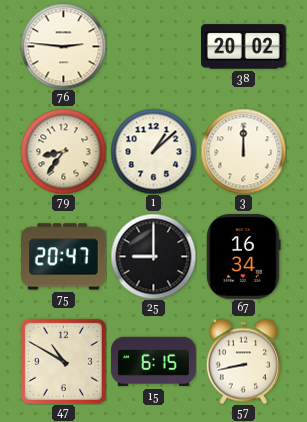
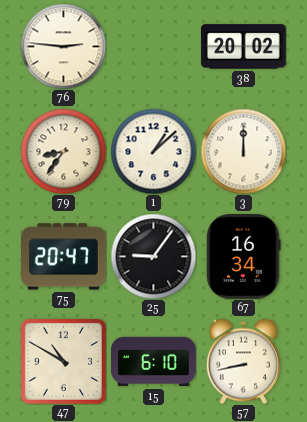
25: 9:00 -> 9:06
15: 6:15 -> 6:10
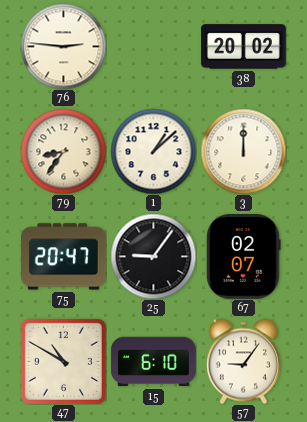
67: 16:34 -> 02:07
57: 8:43 -> 9:06
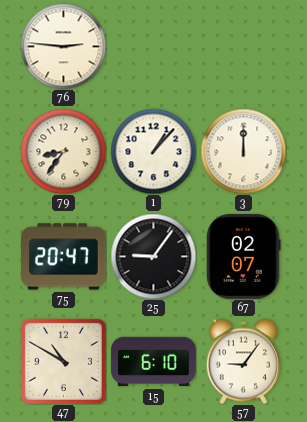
38: 20:02 -> none
1: 1:08 -> 1:07
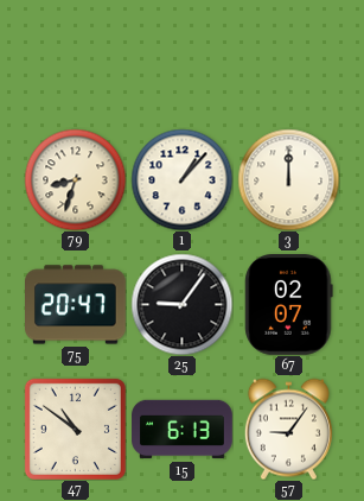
76: 2:46 -> none
79: 8:36 -> 8:33
47: 10:50 -> 10:51
15: 6:10 -> 6:13
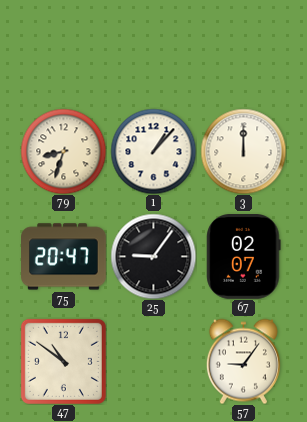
15: 6:13 -> none
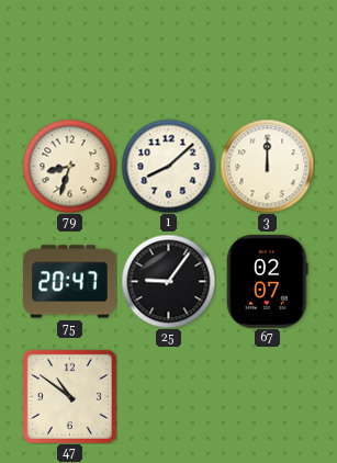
1: 1:07 -> 8:08
57: 9:06 -> none
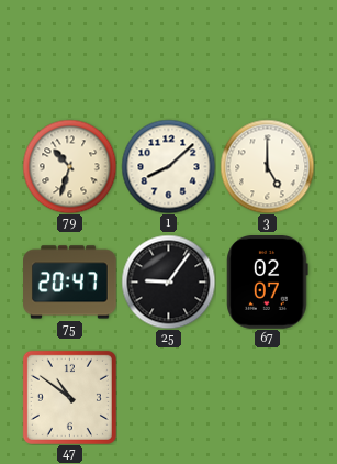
79: 8:33 -> 10:33
3: 12:00 -> 5:00
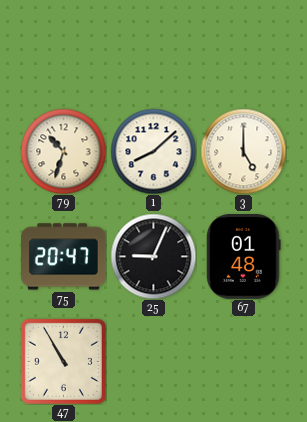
25: 9:06 -> 9:04
67: 02:07 -> 01:48
47: 10:51 -> 10:55
